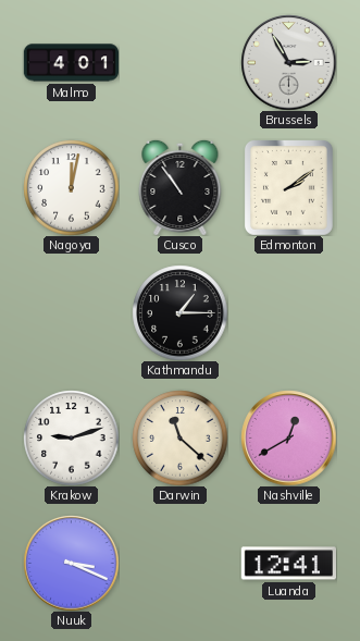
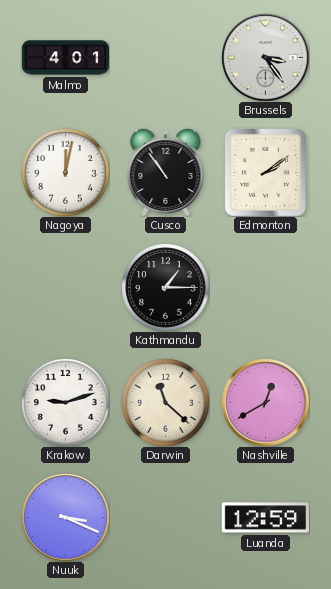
Brussels: 2:55 -> 3:24
Luanda: 12:41 -> 12:59
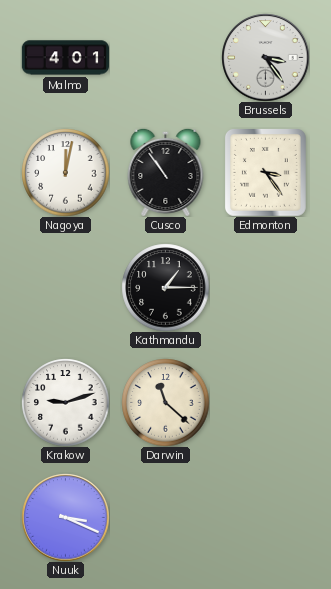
Edmonton: 2:09 -> 3:24
Nashville: 12:40 -> none
Luanda: 12:59 -> none
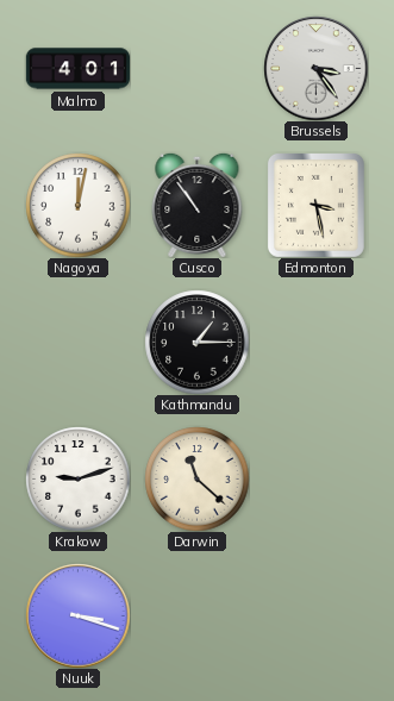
Edmonton: 3:24 -> 3:28
Nuuk: 3:19 -> 3:18
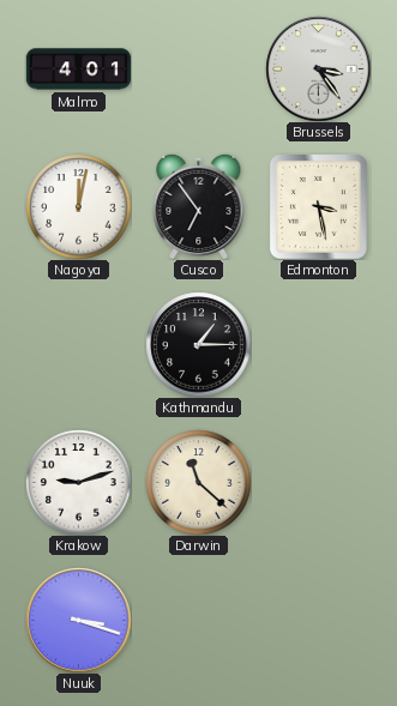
Cusco: 10:54 -> 6:54
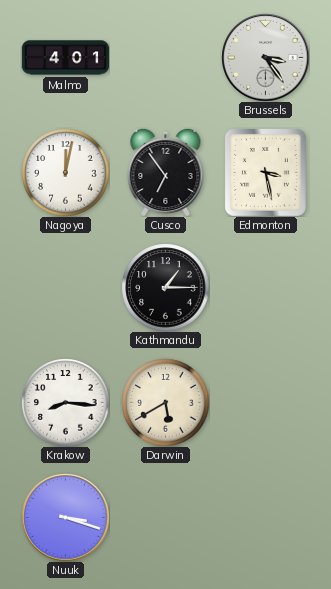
Krakow: 9:12 -> 8:16
Darwin: 11:22 -> 5:40
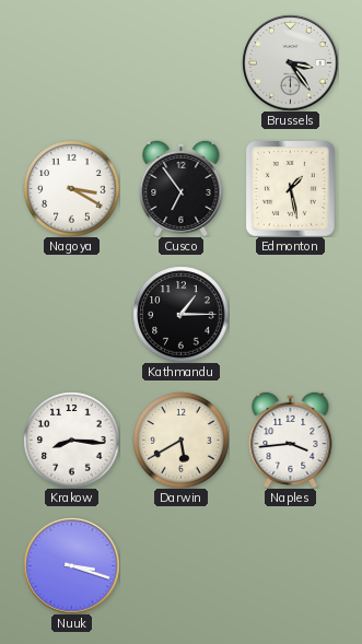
Malmo: 4:01 -> none
Nagoya: 12:02 -> 3:20
Edmonton: 3:28 -> 1:28
Naples: none -> 3:44
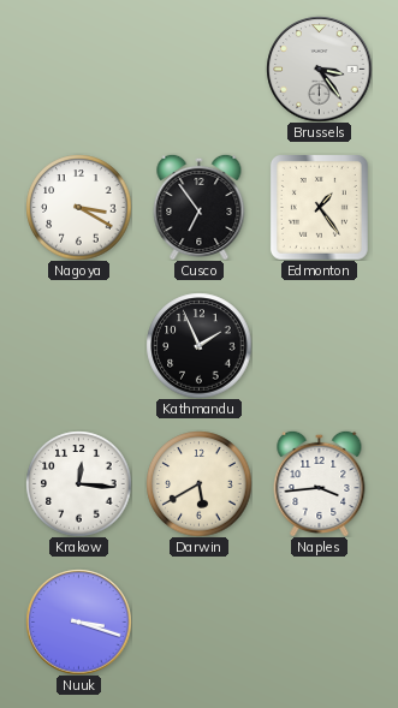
Edmonton: 1:28 -> 1:24
Kathmandu: 1:15 -> 1:56
Krakow: 8:16 -> 12:16
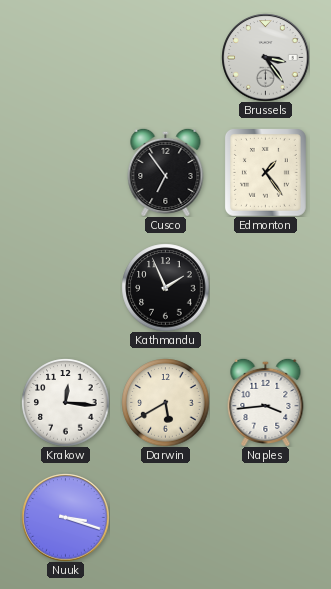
Nagoya: 3:20 -> none
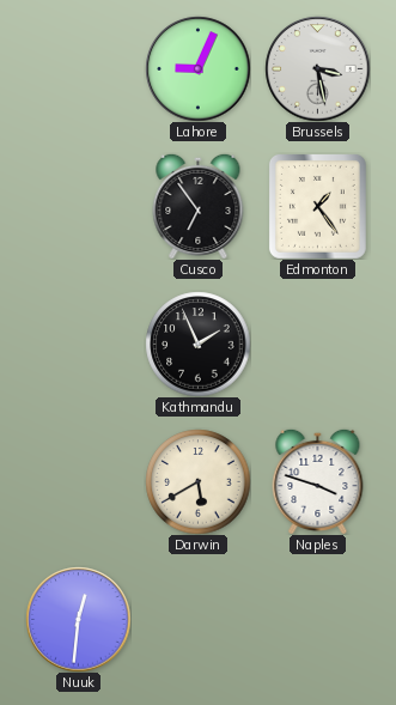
Lahore: none -> 9:04
Brussels: 3:24 -> 3:28
Krakow: 12:16 -> none
Naples: 3:44 -> 3:48
Nuuk: 3:18 -> 12:31
